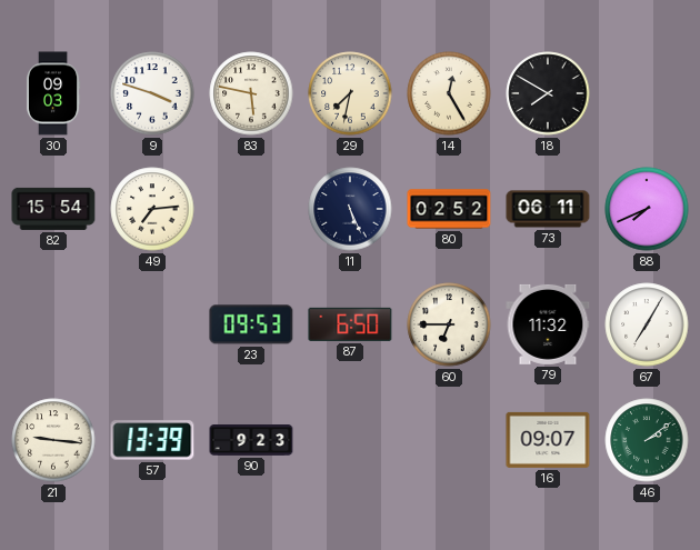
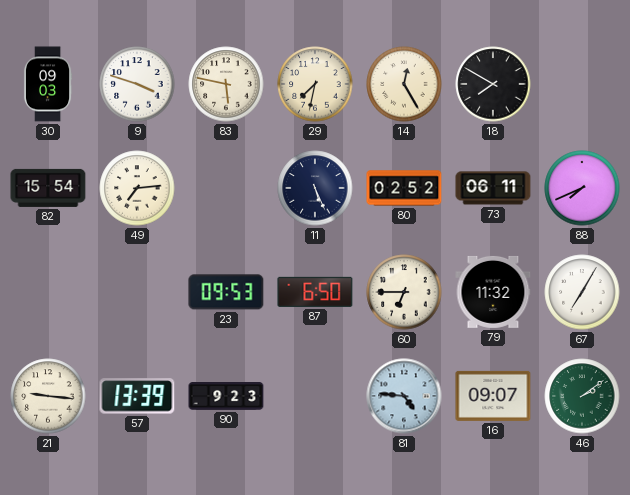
81: none -> 4:46
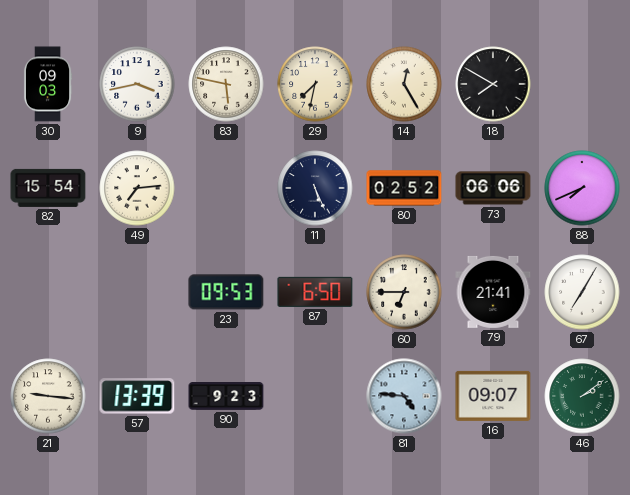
9: 3:48 -> 3:43
73: 06:11 -> 06:06
79: 11:32 -> 21:41
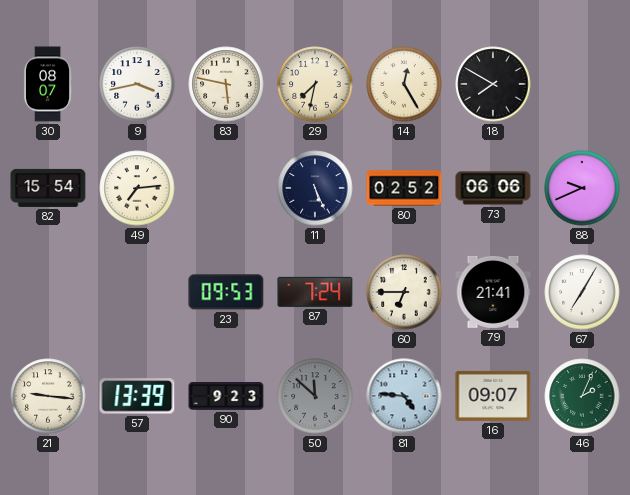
30: 09:03 -> 08:07
88: 7:41 -> 9:41
87: 6:50 -> 7:24
50: none -> 11:52
46: 2:09 -> 2:04
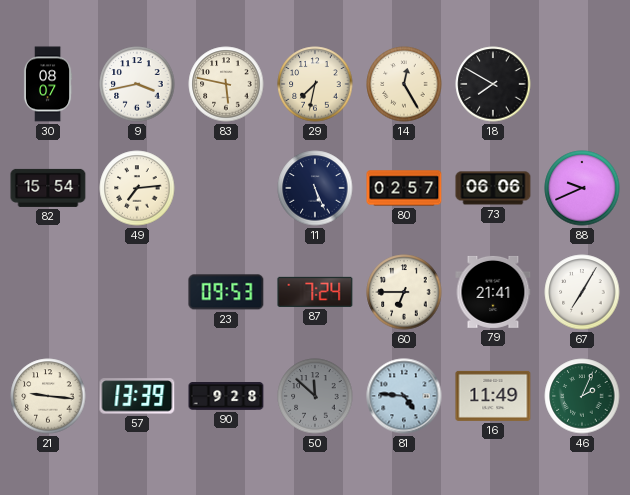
80: 02:52 -> 02:57
90: 9:23 -> 9:28
16: 09:07 -> 11:49
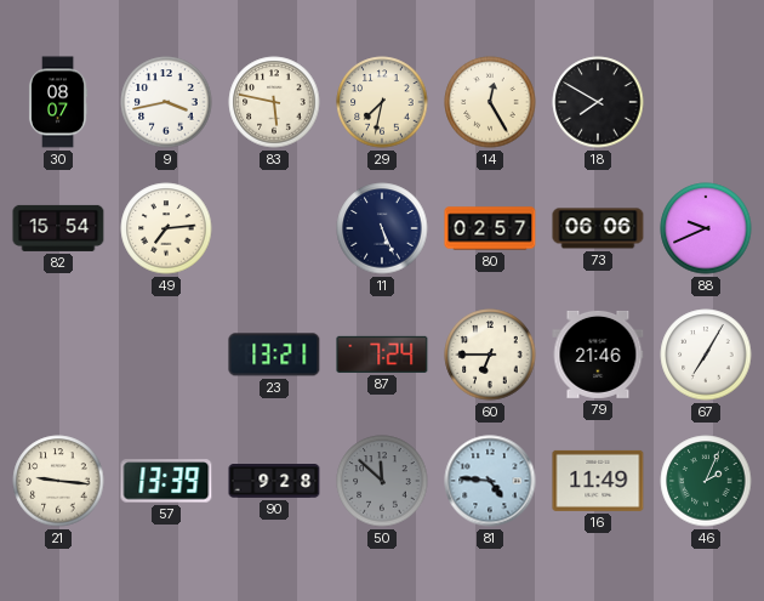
23: 09:53 -> 13:21
79: 21:41 -> 21:46
